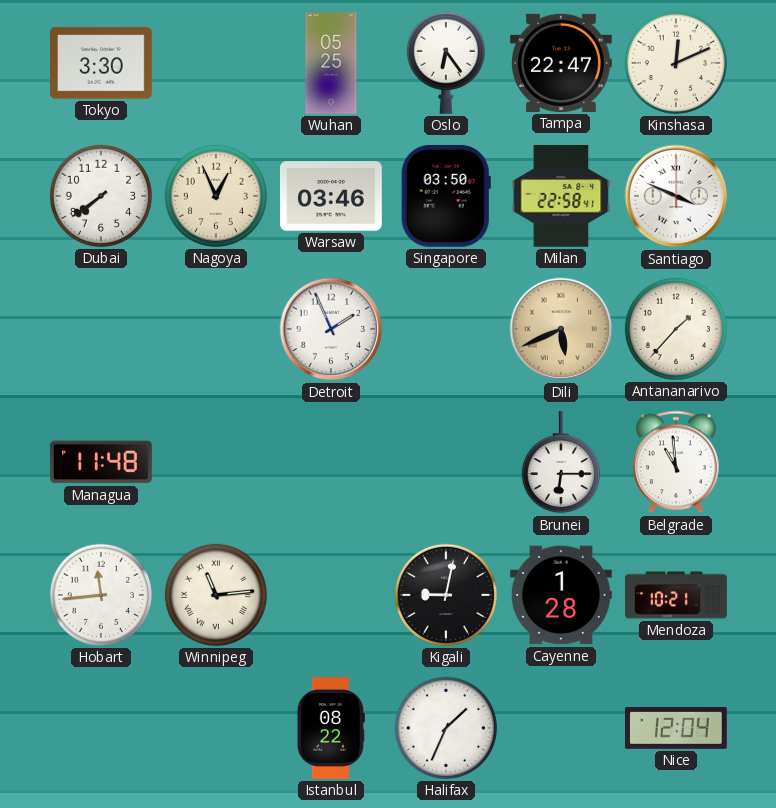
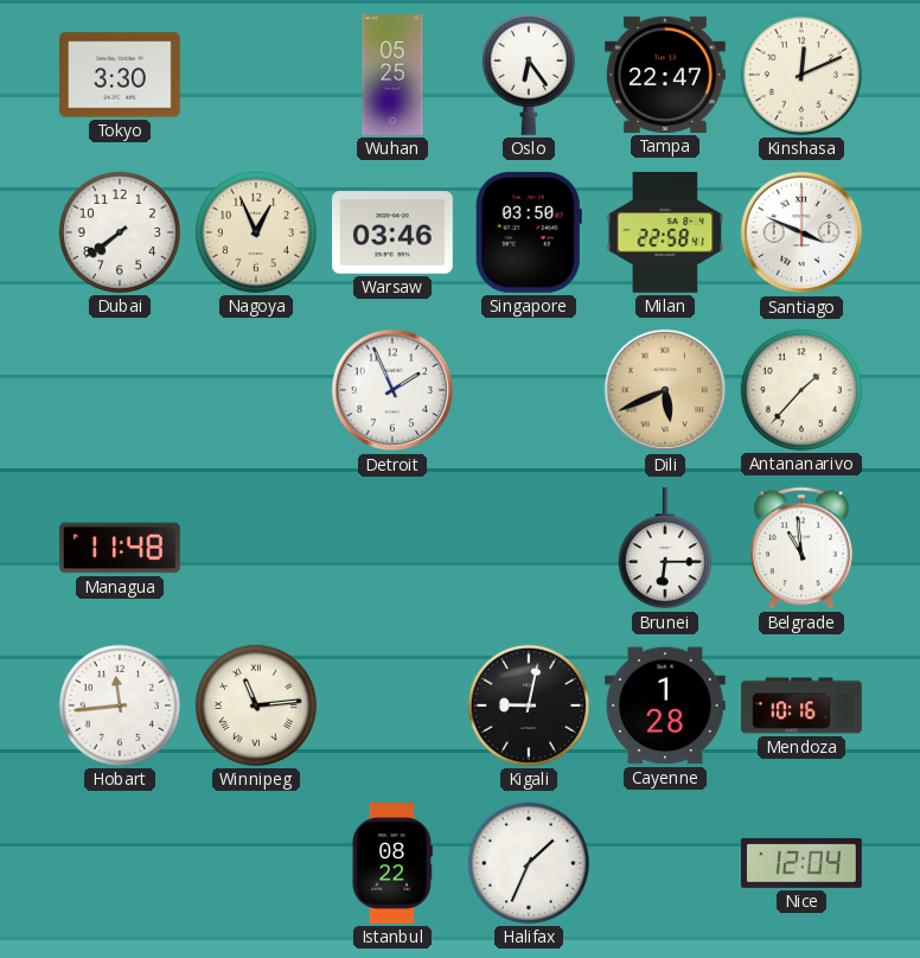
Mendoza: 10:21 -> 10:16
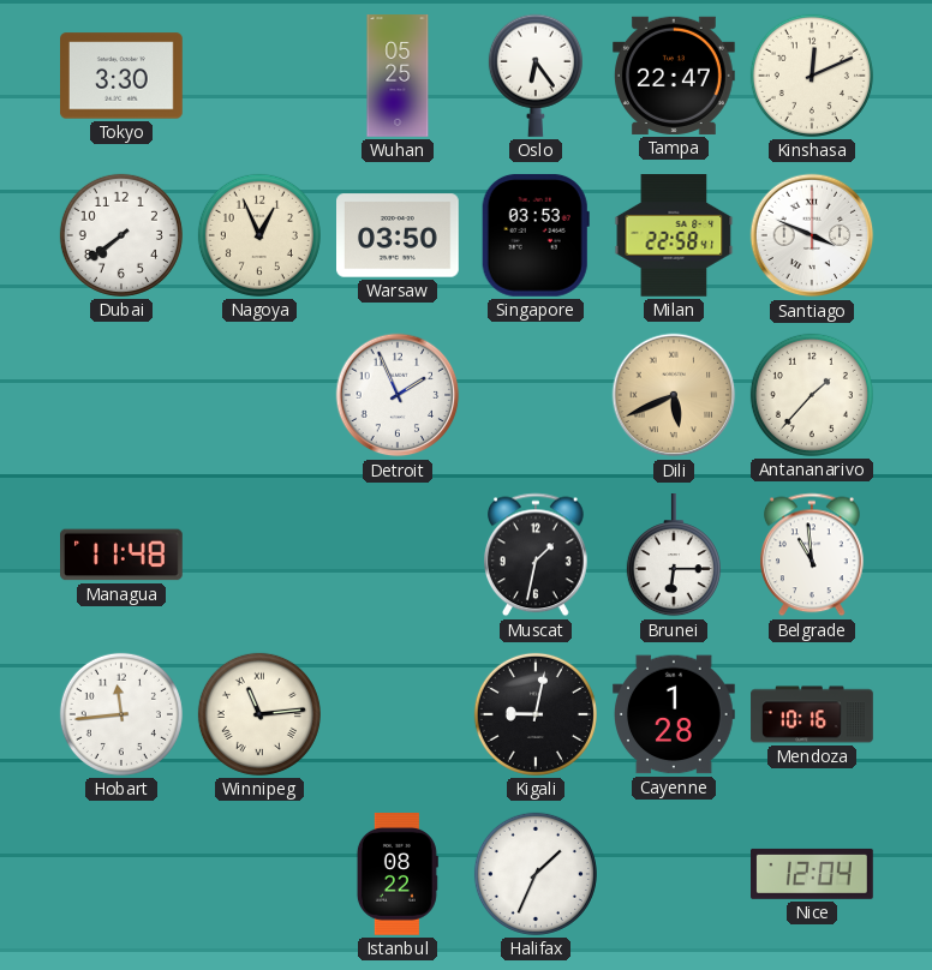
Warsaw: 03:46 -> 03:50
Singapore: 03:50 -> 03:53
Muscat: none -> 1:32
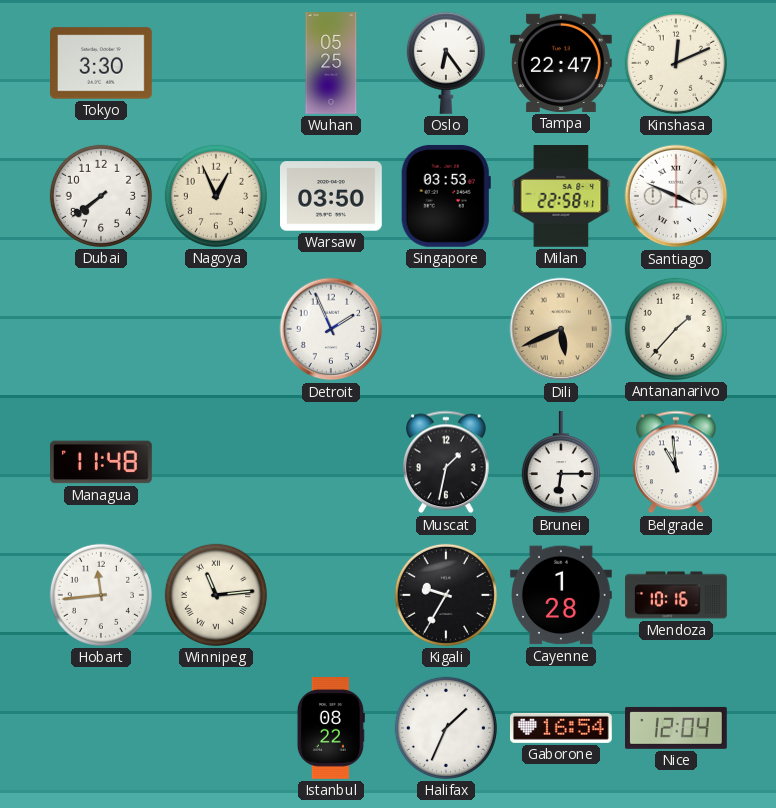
Kigali: 9:02 -> 9:35
Gaborone: none -> 16:54
